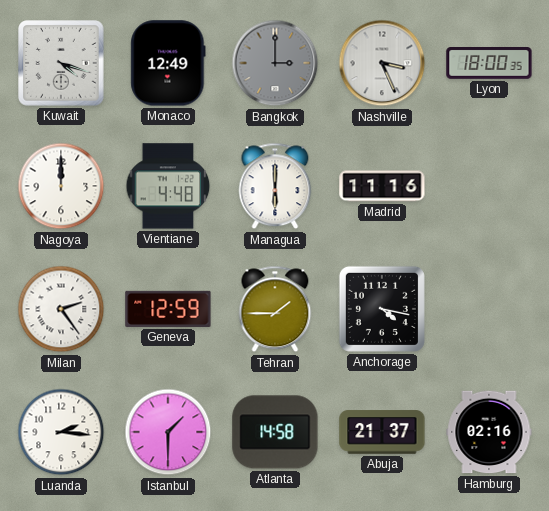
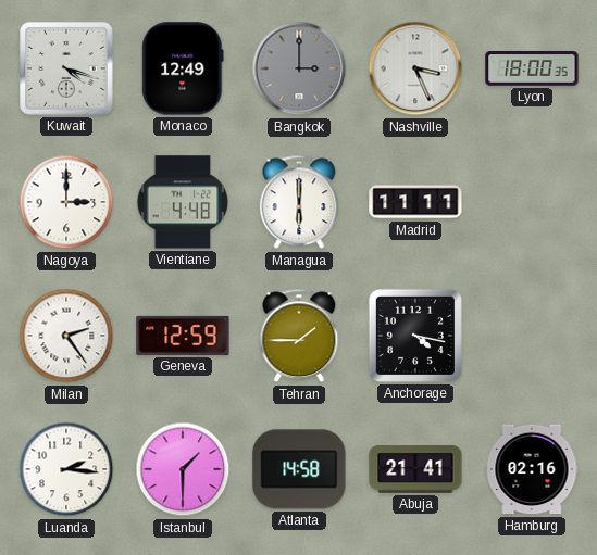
Nagoya: 12:00 -> 3:00
Madrid: 11:16 -> 11:11
Abuja: 21:37 -> 21:41
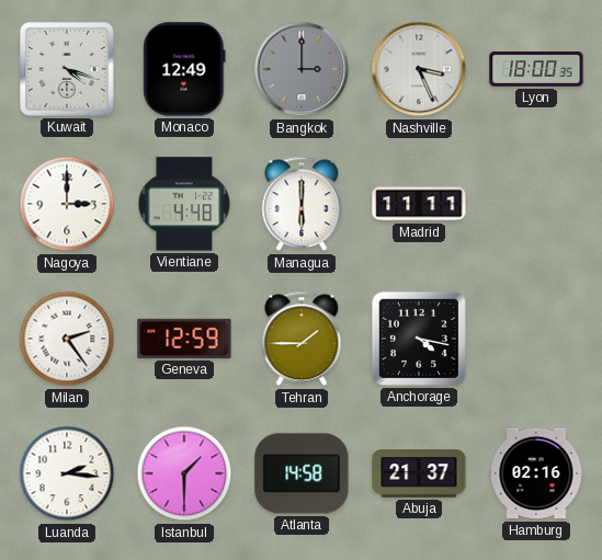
Abuja: 21:41 -> 21:37
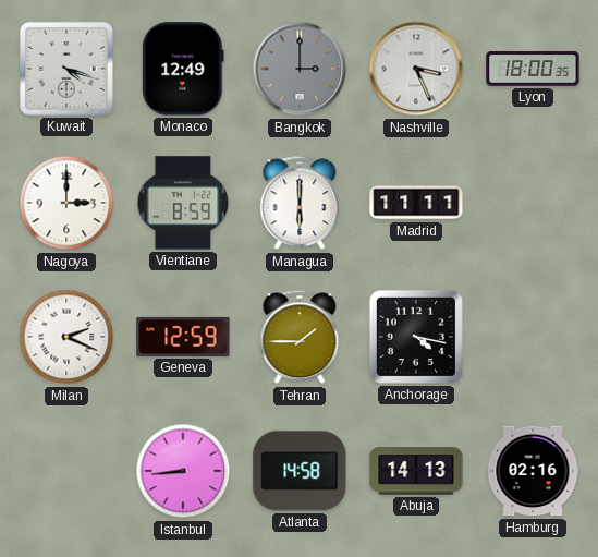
Vientiane: 4:48 -> 8:59
Milan: 2:24 -> 2:19
Luanda: 2:16 -> none
Istanbul: 1:30 -> 8:44
Abuja: 21:37 -> 14:13
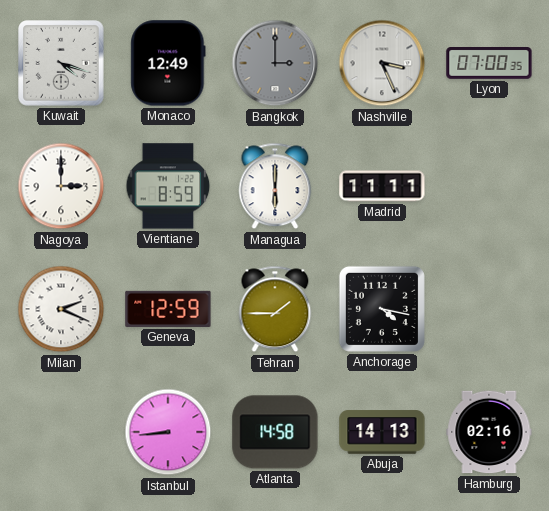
Lyon: 18:00 -> 07:00
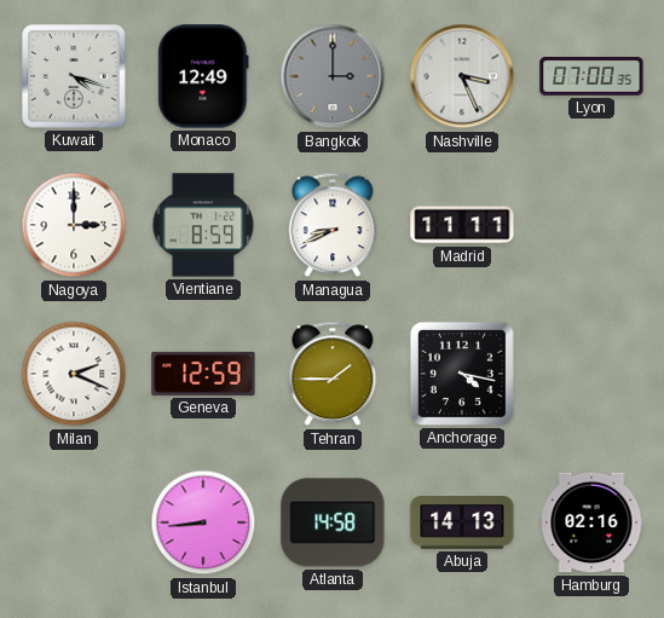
Managua: 6:00 -> 8:41
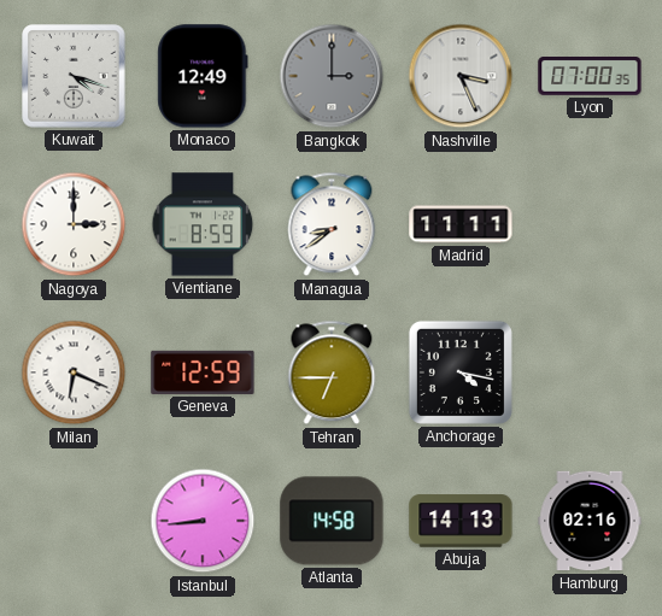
Managua: 8:41 -> 8:39
Milan: 2:19 -> 6:19
Tehran: 1:45 -> 6:45
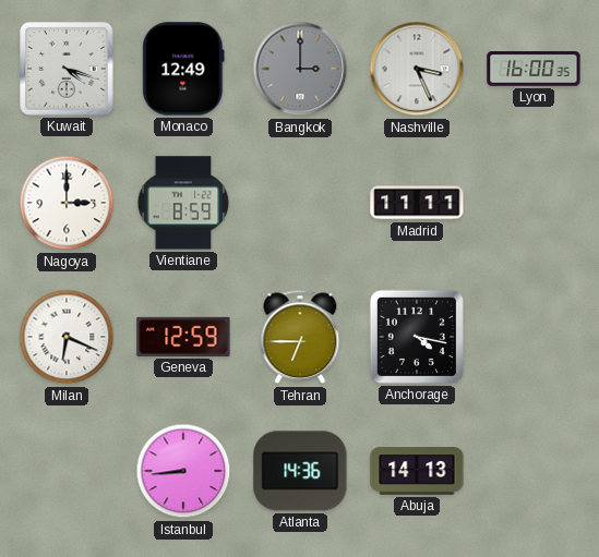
Lyon: 07:00 -> 16:00
Managua: 8:39 -> none
Atlanta: 14:58 -> 14:36
Hamburg: 02:16 -> none
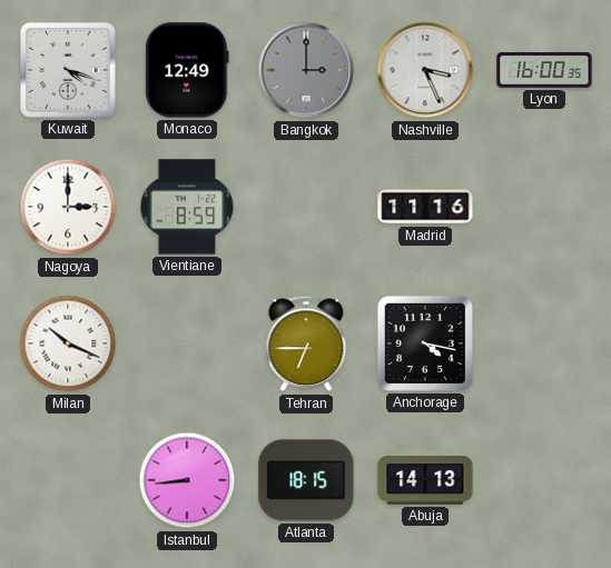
Madrid: 11:11 -> 11:16
Milan: 6:19 -> 10:19
Geneva: 12:59 -> none
Atlanta: 14:36 -> 18:15
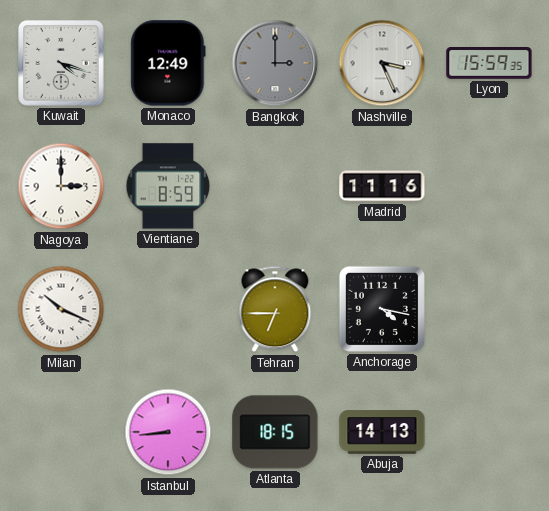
Lyon: 16:00 -> 15:59
